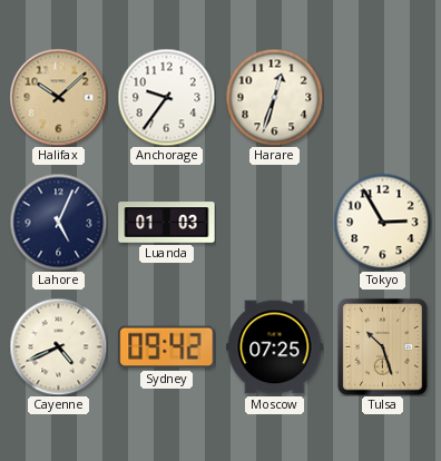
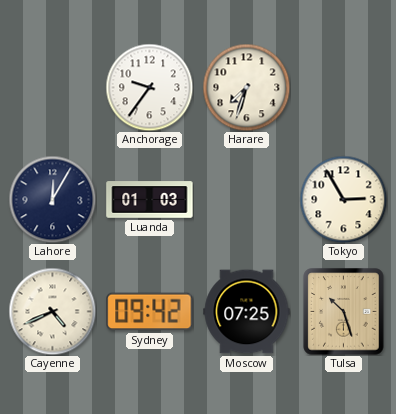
Halifax: 10:08 -> none
Harare: 12:33 -> 7:33
Lahore: 5:04 -> 12:05
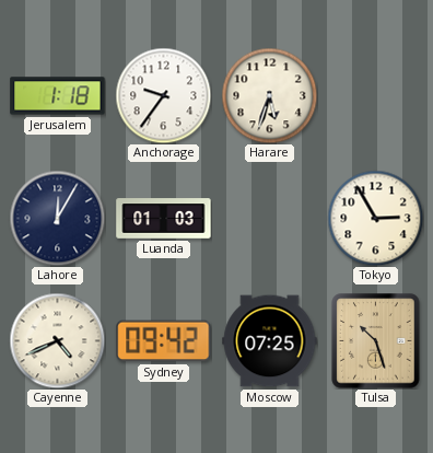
Jerusalem: none -> 1:18
Harare: 7:33 -> 5:33
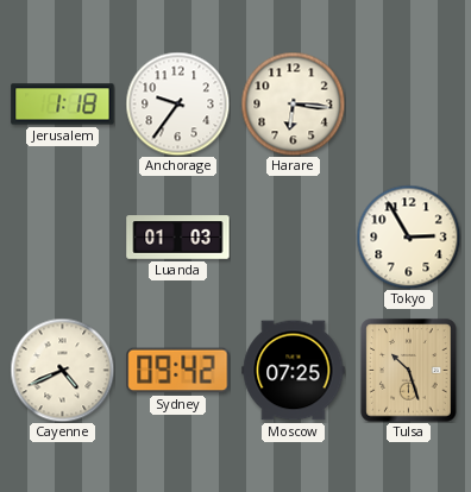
Harare: 5:33 -> 6:16
Lahore: 12:05 -> none
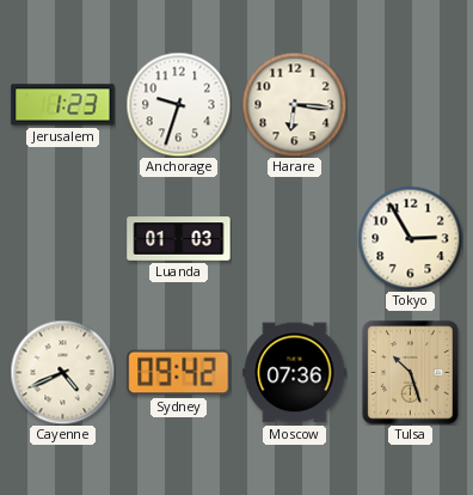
Jerusalem: 1:18 -> 1:23
Anchorage: 9:36 -> 9:33
Moscow: 07:25 -> 07:36
